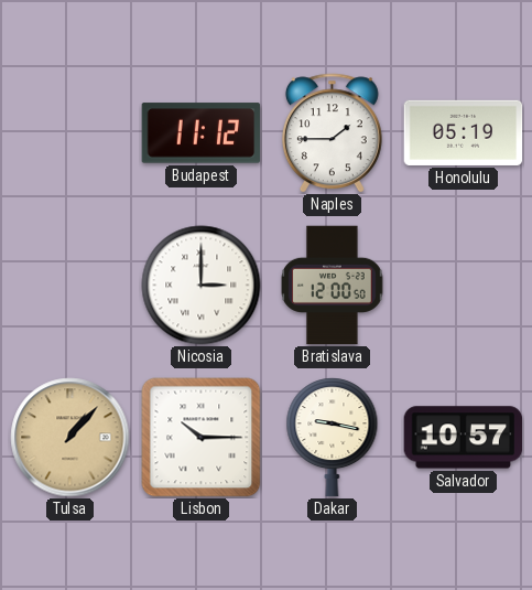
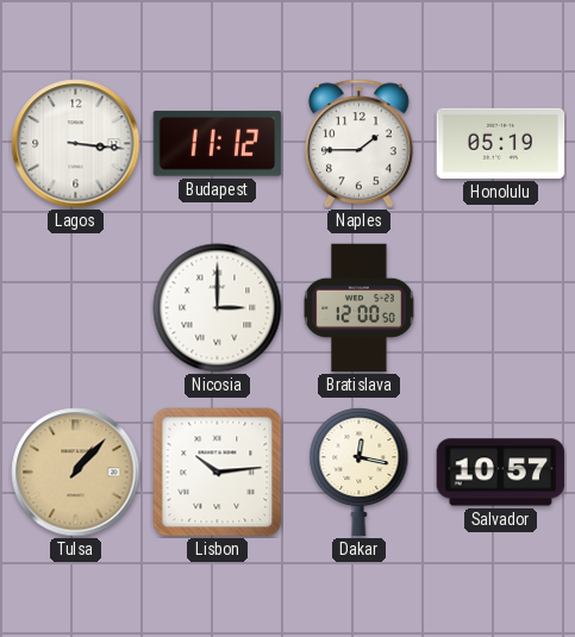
Lagos: none -> 3:16
Lisbon: 10:15 -> 10:14
Dakar: 9:17 -> 12:17
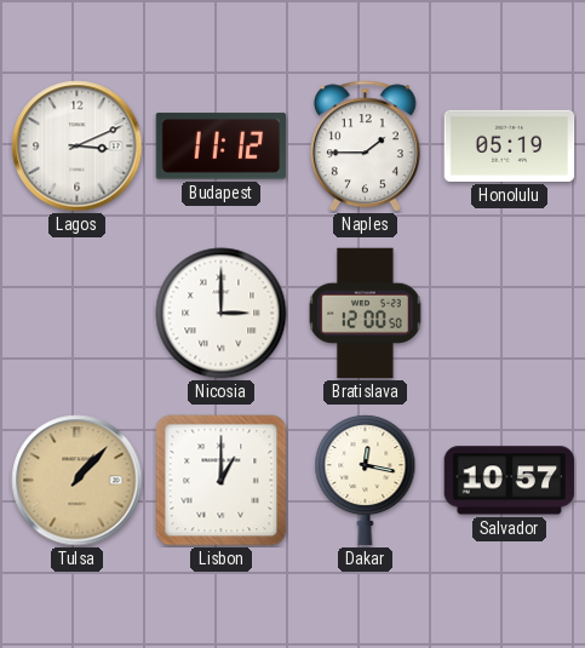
Lagos: 3:16 -> 3:11
Lisbon: 10:14 -> 1:00
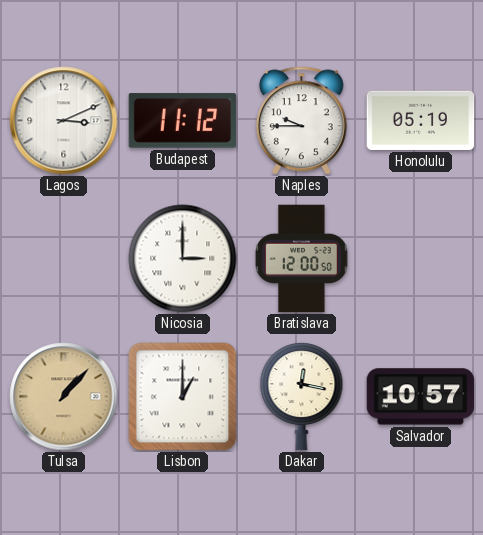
Naples: 1:45 -> 9:45
